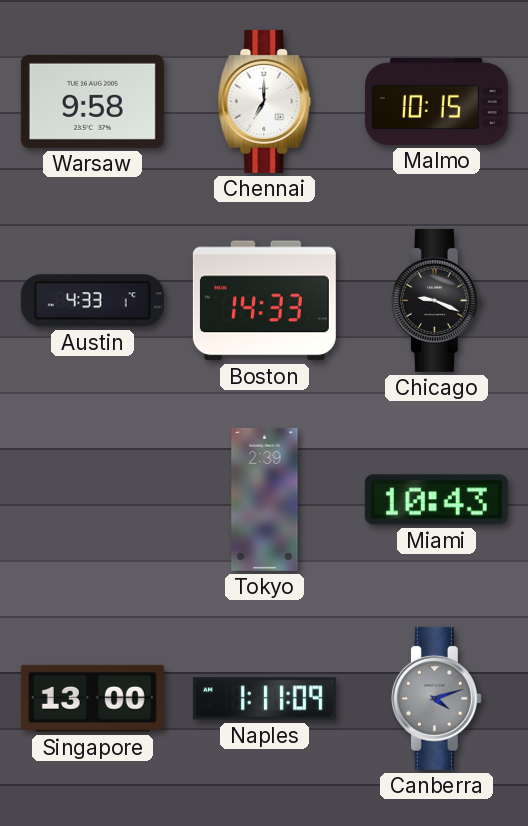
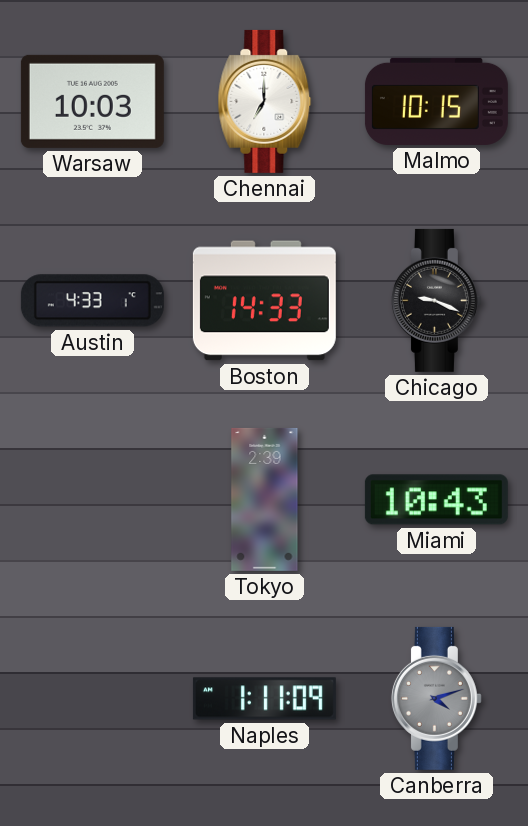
Warsaw: 9:58 -> 10:03
Singapore: 13:00 -> none
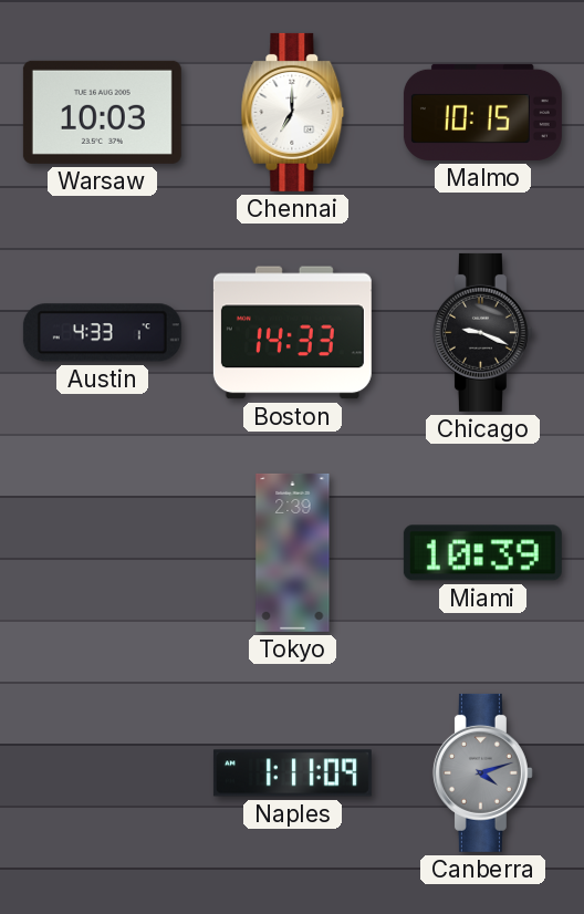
Miami: 10:43 -> 10:39
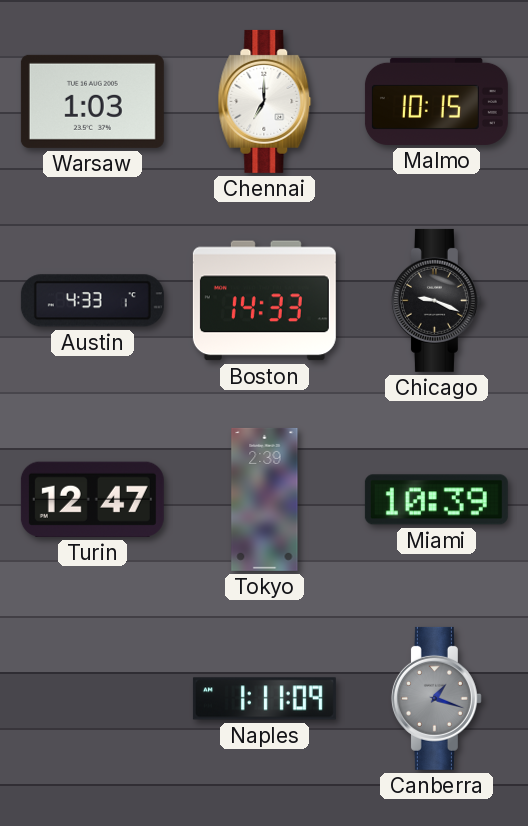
Warsaw: 10:03 -> 1:03
Turin: none -> 12:47
Canberra: 4:12 -> 1:18
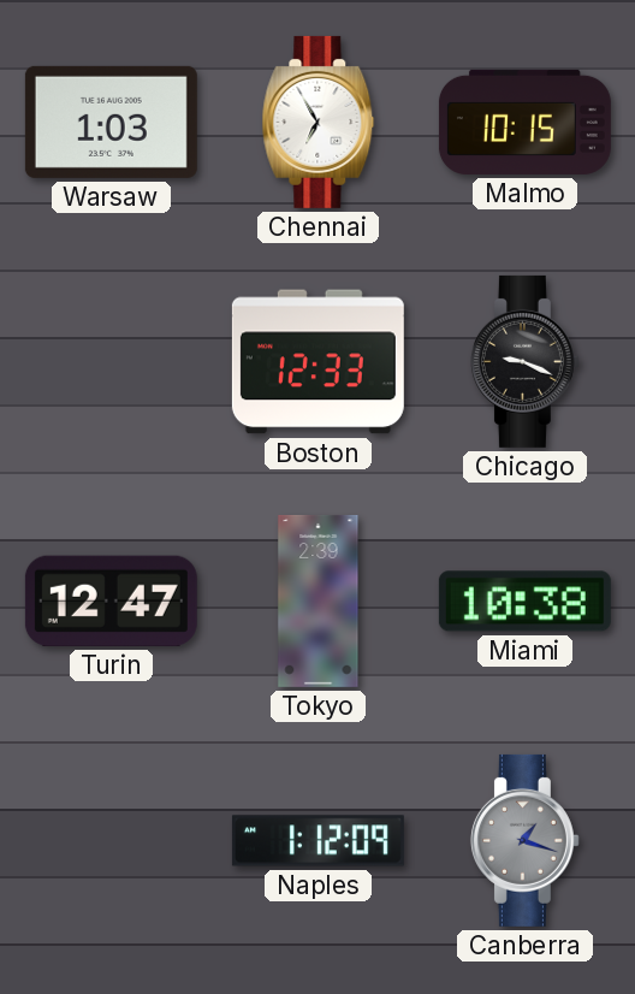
Chennai: 7:00 -> 6:55
Austin: 4:33 -> none
Boston: 14:33 -> 12:33
Miami: 10:39 -> 10:38
Naples: 1:11 -> 1:12
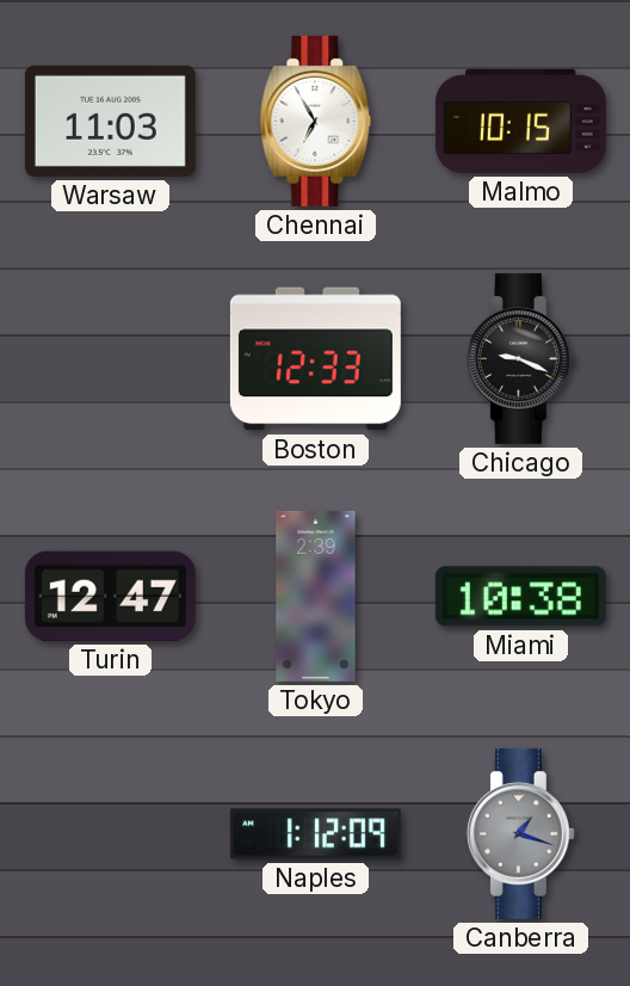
Warsaw: 1:03 -> 11:03
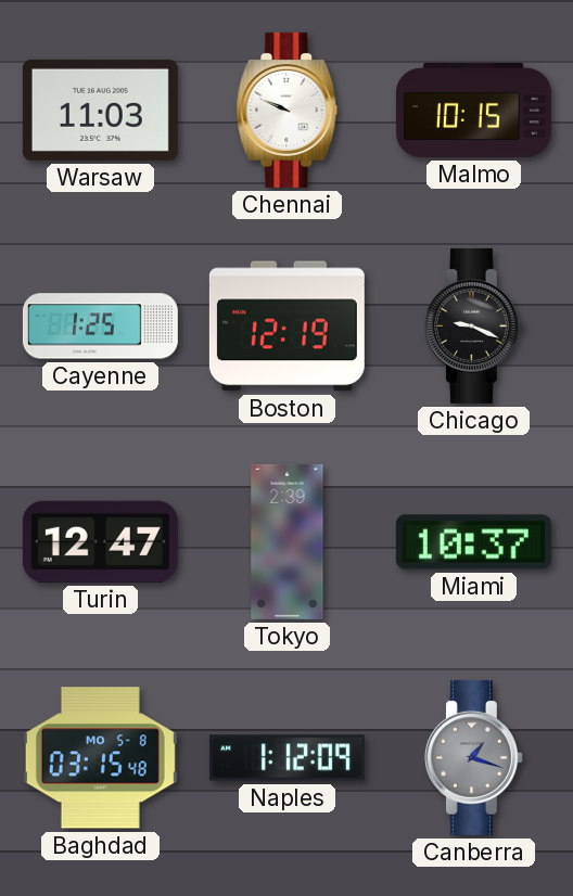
Chennai: 6:55 -> 9:49
Cayenne: none -> 1:25
Boston: 12:33 -> 12:19
Miami: 10:38 -> 10:37
Baghdad: none -> 03:15
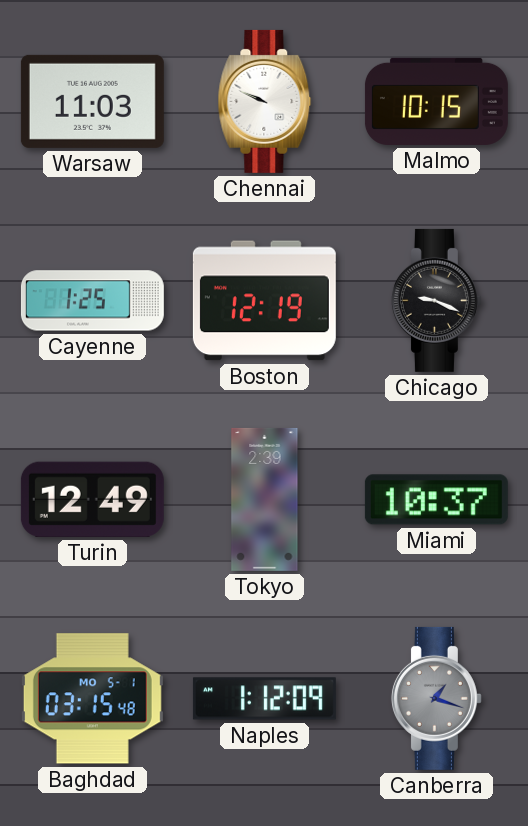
Turin: 12:47 -> 12:49
Baghdad date: MO 5-8 -> MO 5-1
